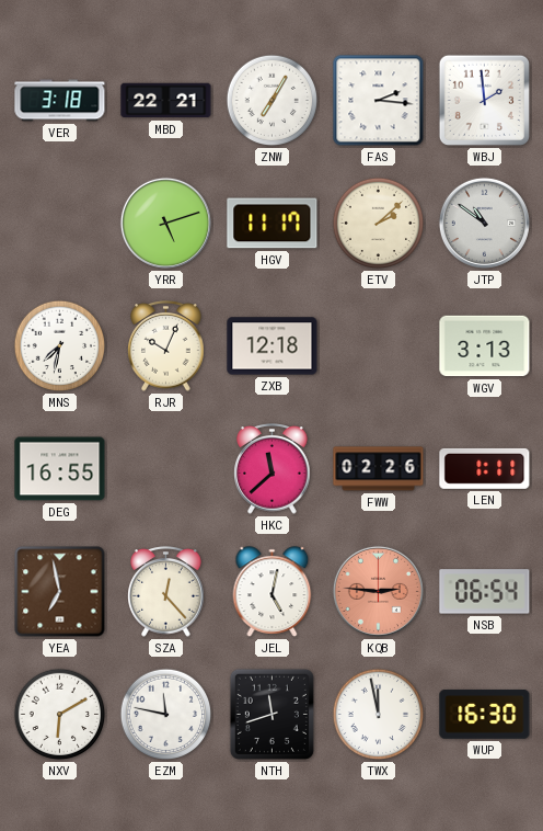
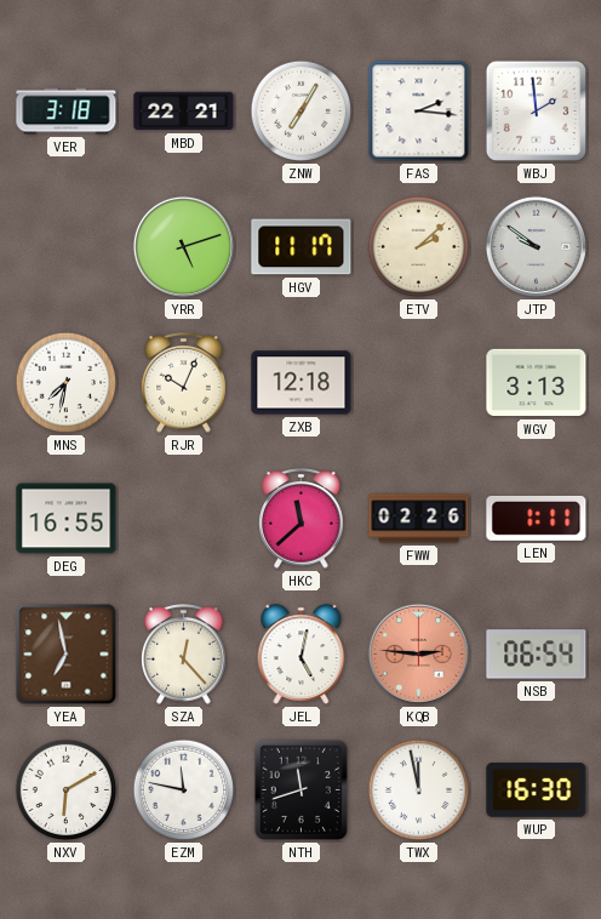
JTP: 10:51 -> 9:51
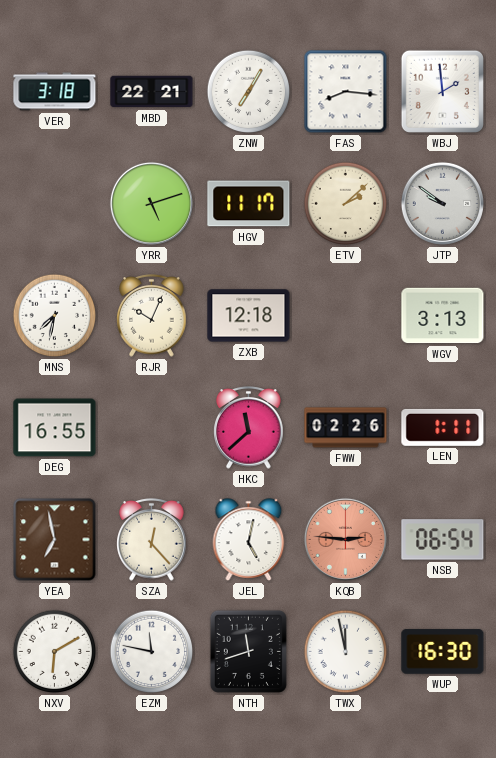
FAS: 2:16 -> 8:16
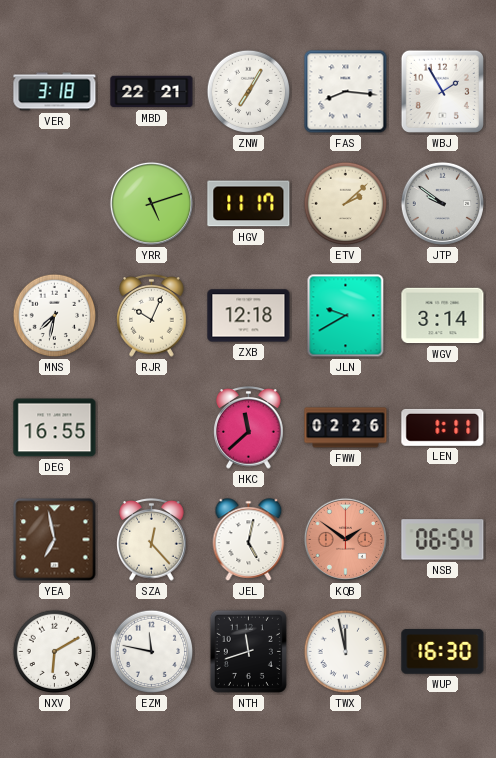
WBJ: 1:59 -> 1:55
JLN: none -> 9:40
WGV: 3:13 -> 3:14
KQB: 2:46 -> 1:51
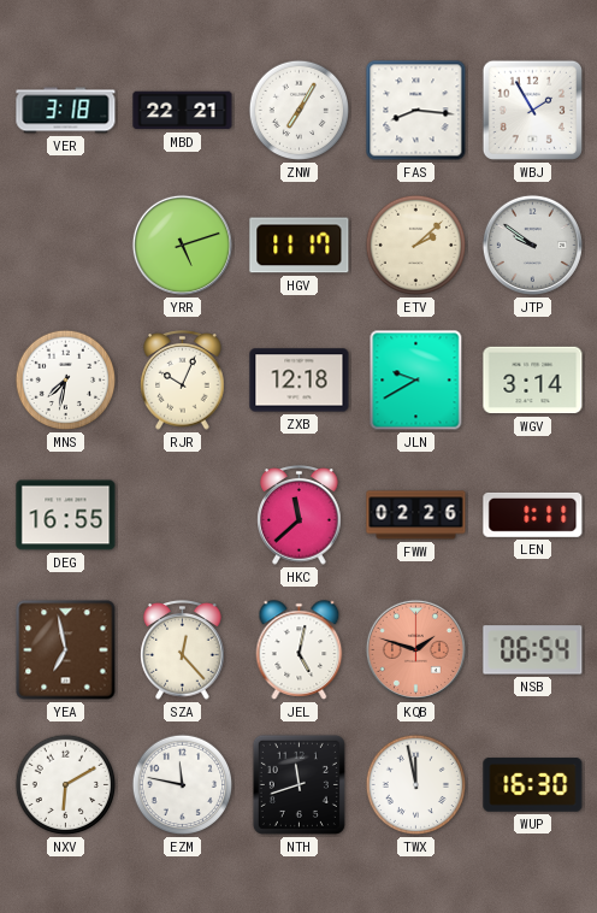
KQB: 1:51 -> 1:48
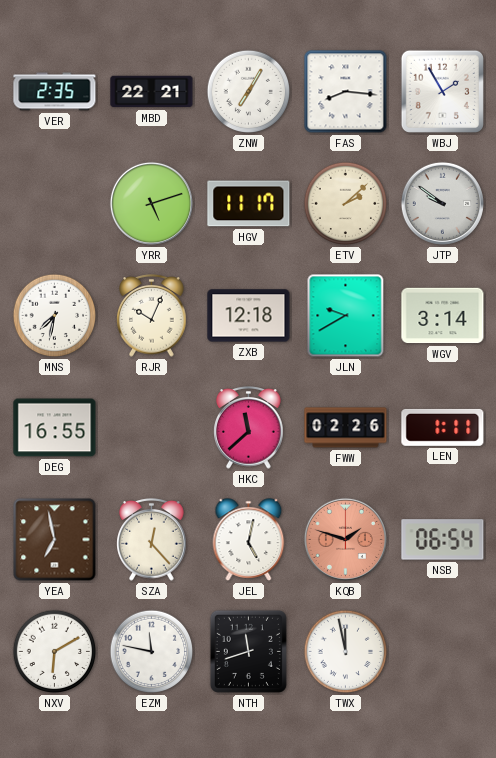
VER: 3:18 -> 2:35
WUP: 16:30 -> none
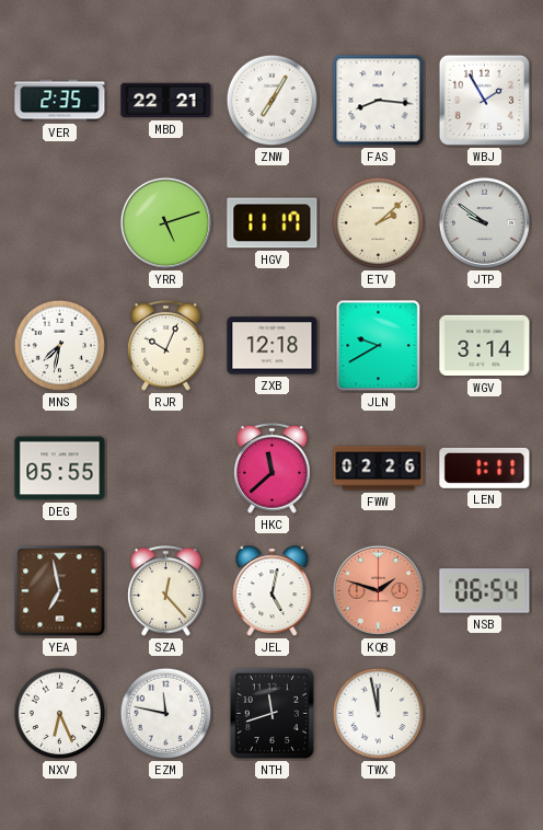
DEG: 16:55 -> 05:55
NXV: 6:10 -> 6:26
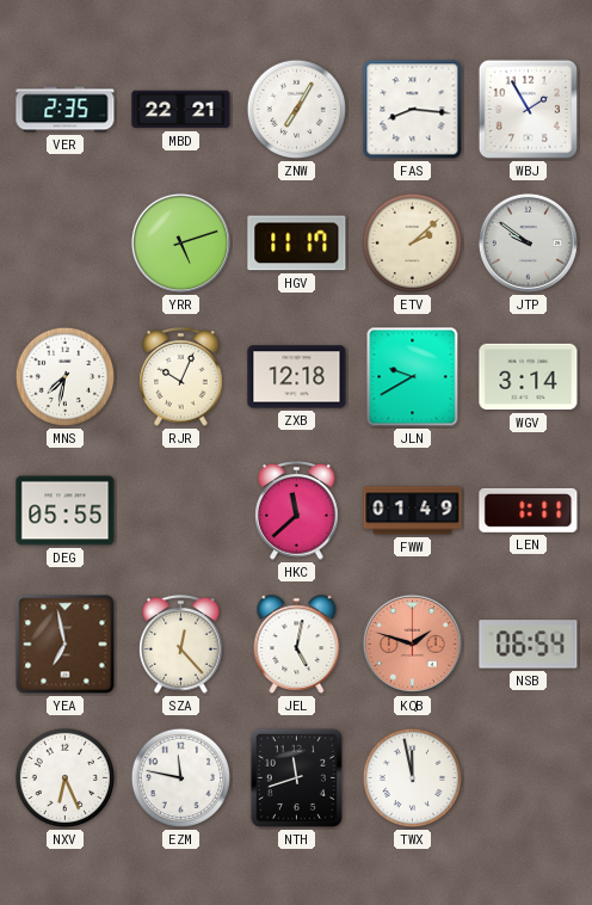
FWW: 02:26 -> 01:49
